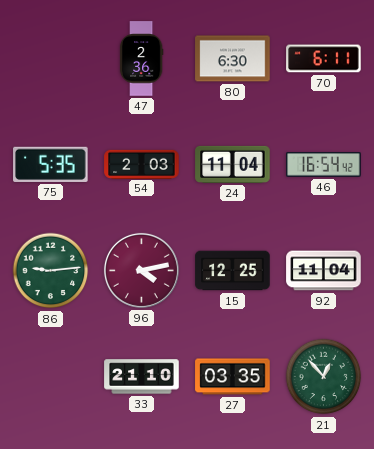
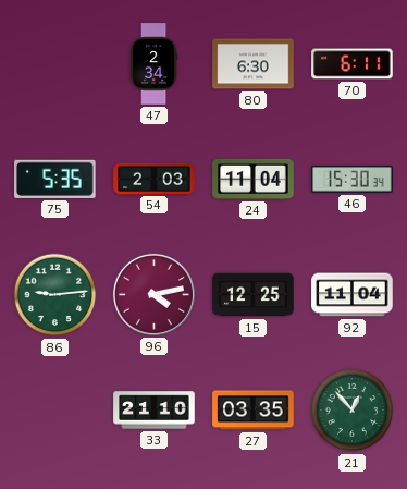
47: 2:36 -> 2:34
46: 16:54 -> 15:30
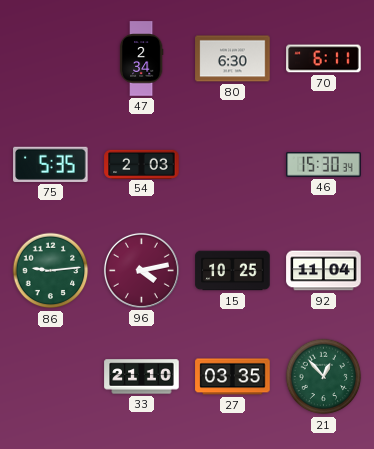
24: 11:04 -> none
15: 12:25 -> 10:25
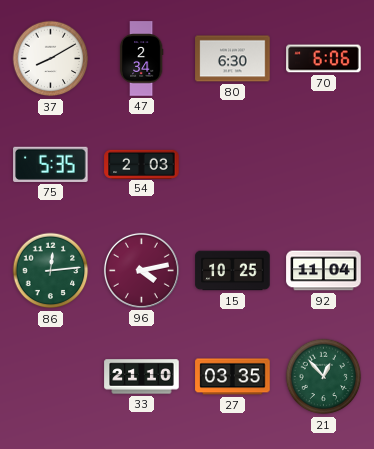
37: none -> 8:10
70: 6:11 -> 6:06
46: 15:30 -> none
86: 9:14 -> 12:14
